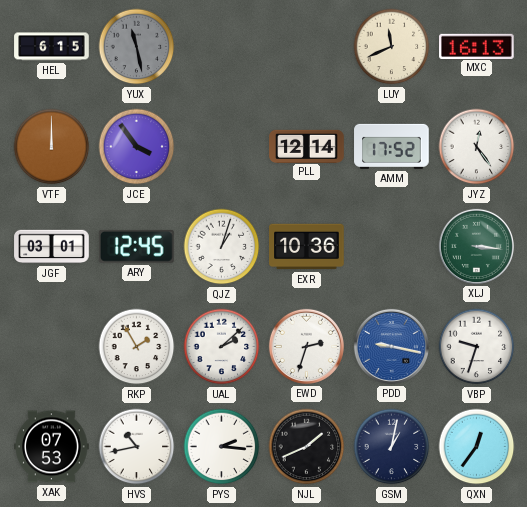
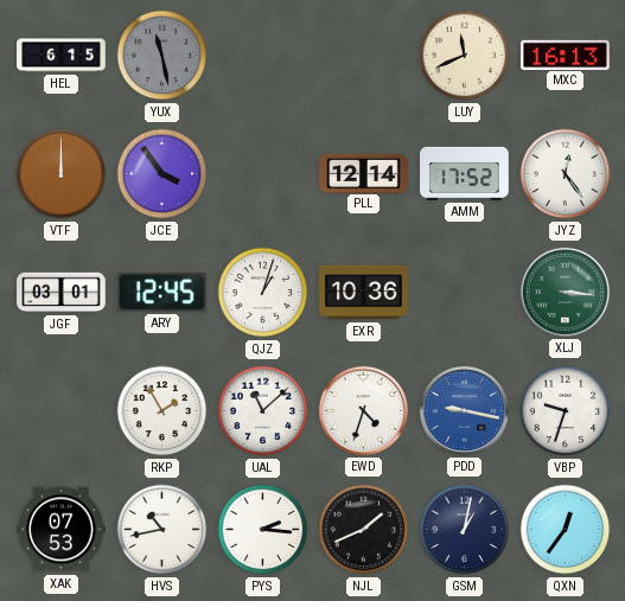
UAL: 2:08 -> 11:08
EWD: 2:33 -> 4:33
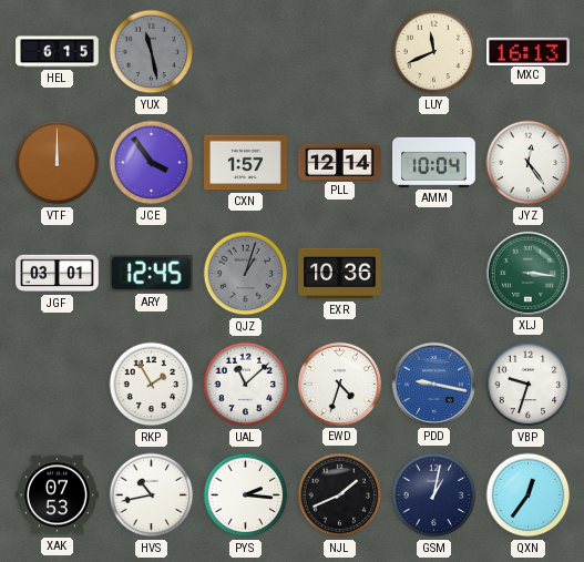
CXN: none -> 1:57
AMM: 17:52 -> 10:04
QJZ dial: white -> grey
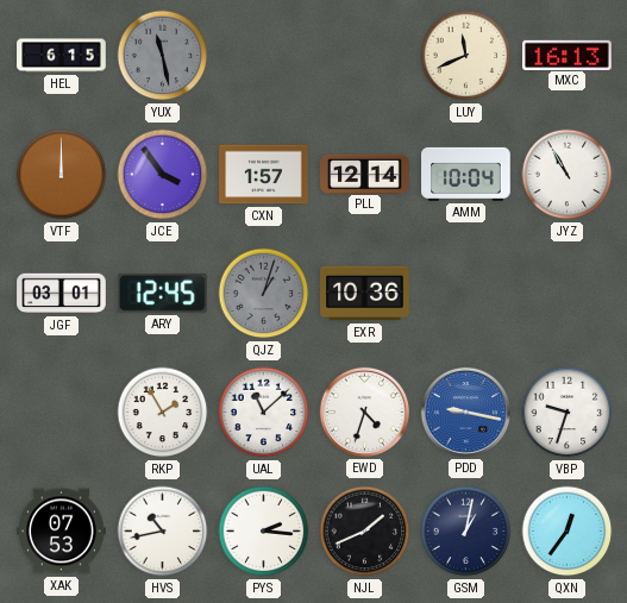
JYZ: 12:24 -> 10:55
XLJ: 3:16 -> none
